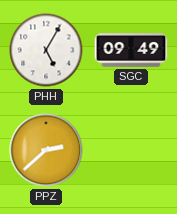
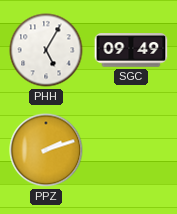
PPZ: 2:38 -> 2:12
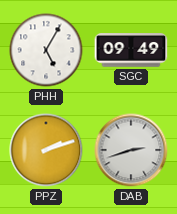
DAB: none -> 2:42
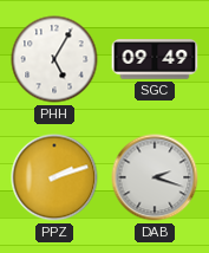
DAB: 2:42 -> 2:18
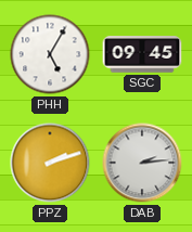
SGC: 09:49 -> 09:45
DAB: 2:18 -> 2:14
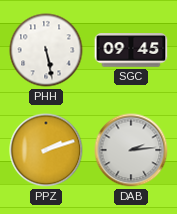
PHH: 5:05 -> 5:28
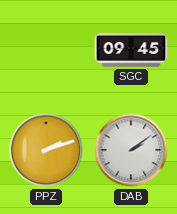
PHH: 5:28 -> none
DAB: 2:14 -> 2:09
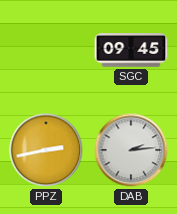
PPZ: 2:12 -> 2:43
DAB: 2:09 -> 2:14
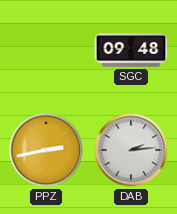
SGC: 09:45 -> 09:48
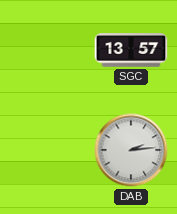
SGC: 09:48 -> 13:57
PPZ: 2:43 -> none
